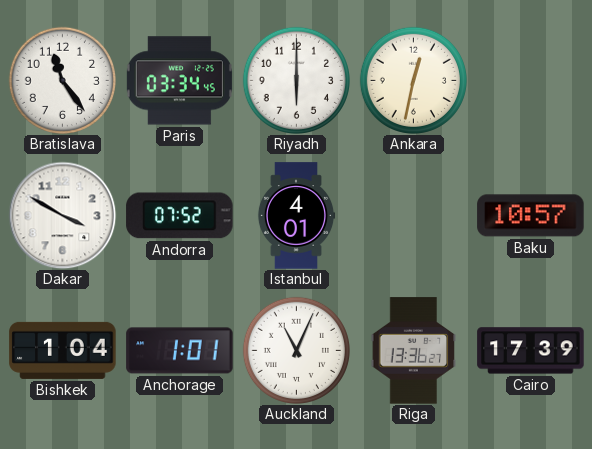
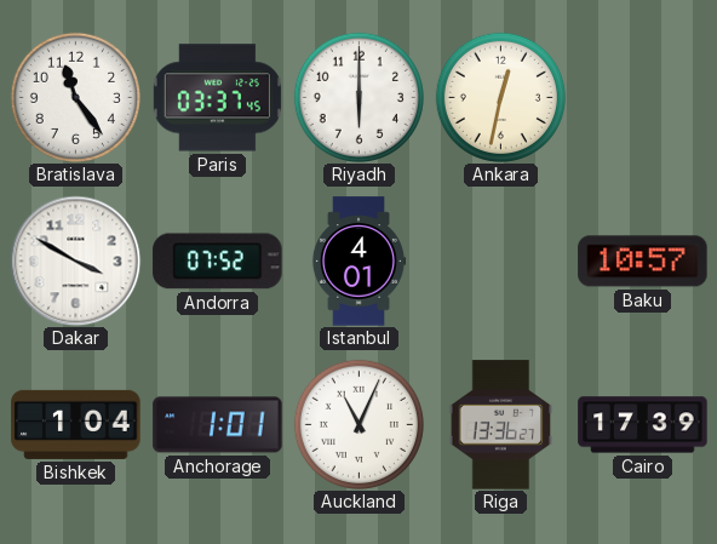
Paris: 03:34 -> 03:37
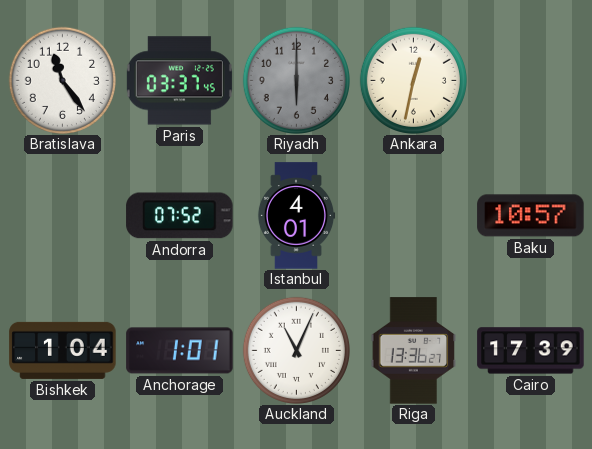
Riyadh dial: white -> grey
Dakar: 3:50 -> none
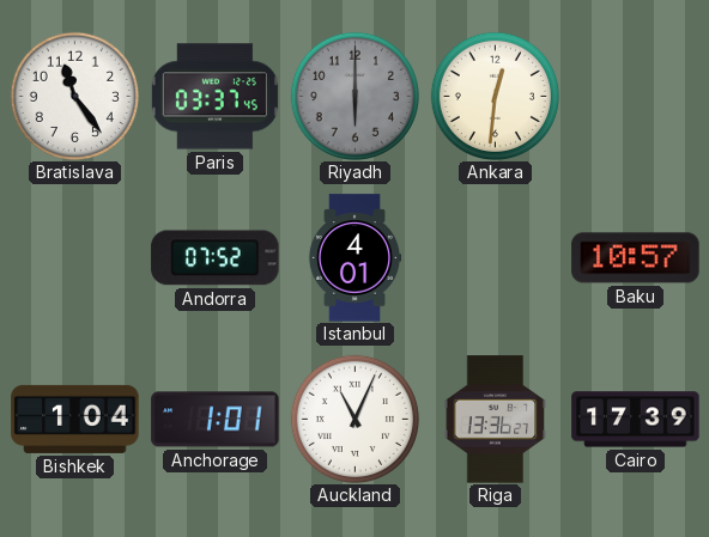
Ankara: 12:32 -> 12:31
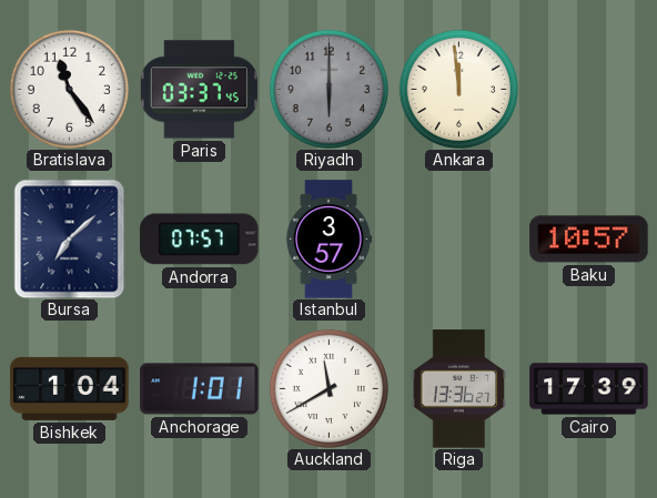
Ankara: 12:31 -> 11:59
Bursa: none -> 7:08
Andorra: 07:52 -> 07:57
Istanbul: 4:01 -> 3:57
Auckland: 11:04 -> 11:40
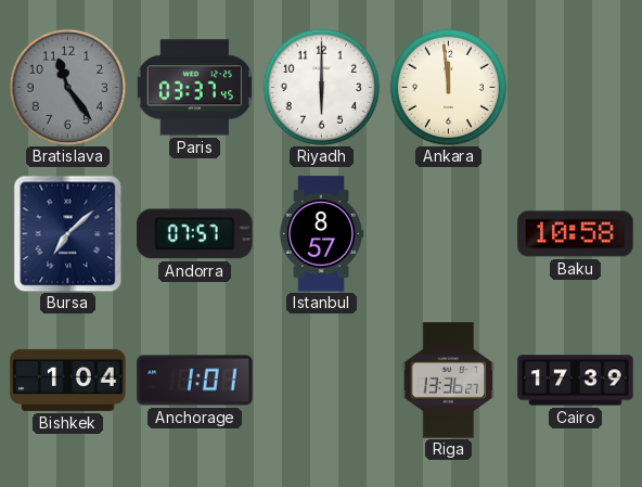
Bratislava dial: white -> grey
Riyadh dial: grey -> white
Istanbul: 3:57 -> 8:57
Baku: 10:57 -> 10:58
Auckland: 11:40 -> none
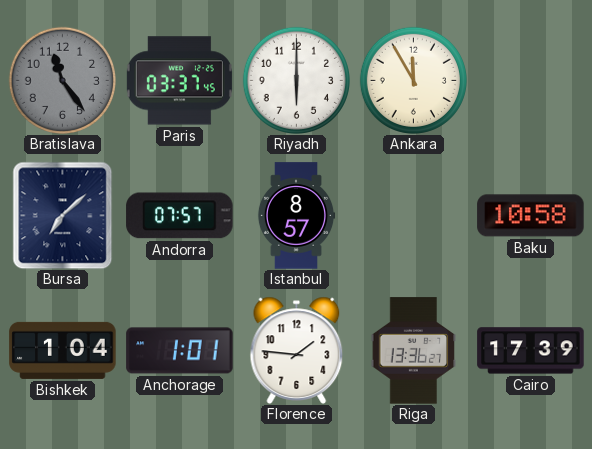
Ankara: 11:59 -> 11:55
Florence: none -> 1:46
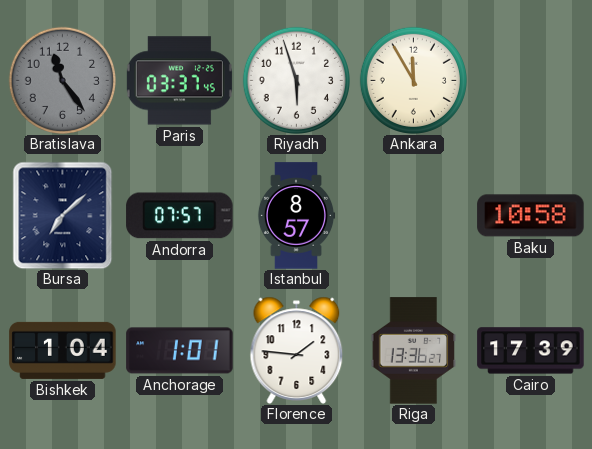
Riyadh: 6:00 -> 5:57
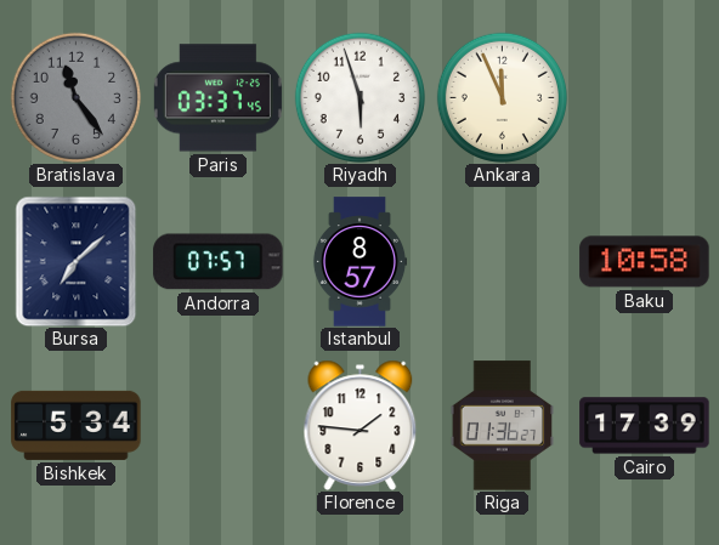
Ankara: 11:55 -> 11:56
Bishkek: 1:04 -> 5:34
Anchorage: 1:01 -> none
Riga: 13:36 -> 01:36
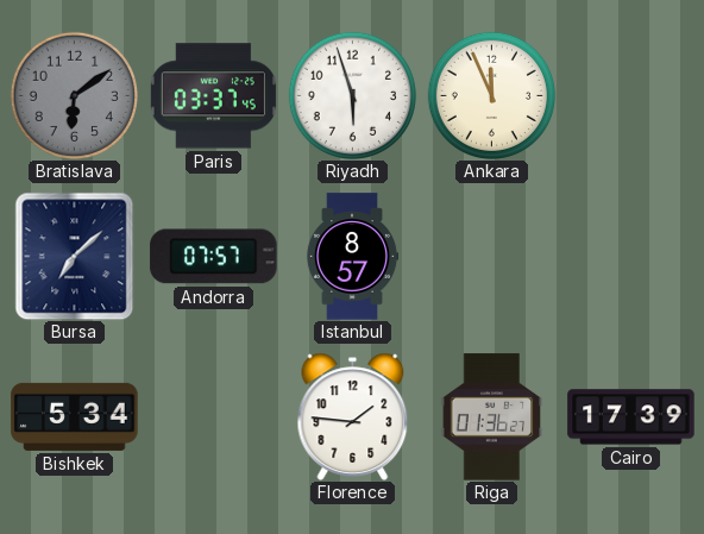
Bratislava: 11:24 -> 6:09
Baku: 10:58 -> none
